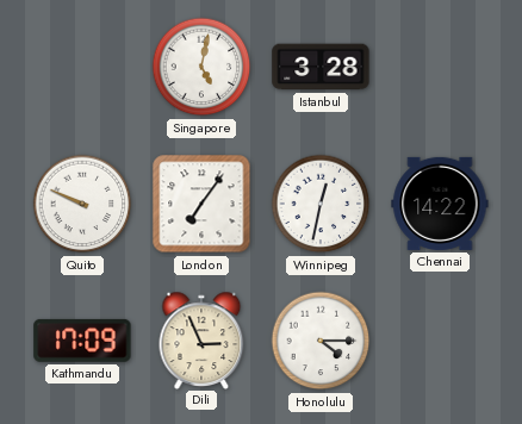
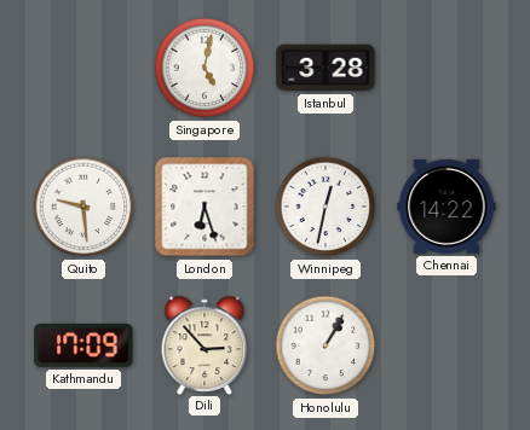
Quito: 9:49 -> 9:29
London: 7:06 -> 6:27
Dili: 2:56 -> 2:53
Honolulu: 4:15 -> 1:05
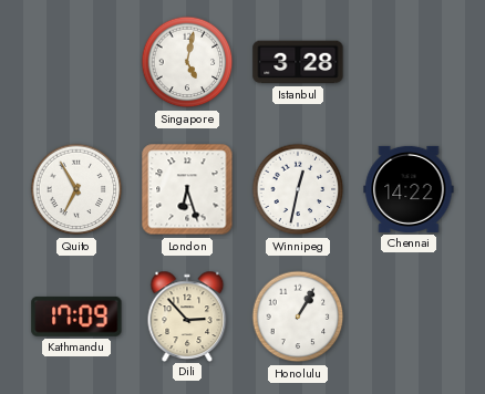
Quito: 9:29 -> 6:55
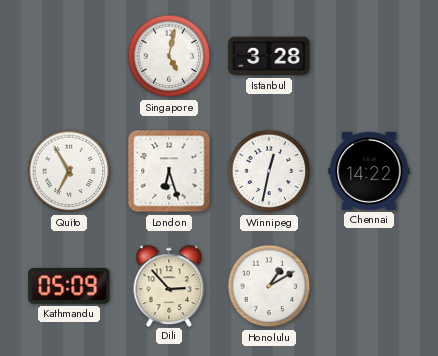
Kathmandu: 17:09 -> 05:09
Honolulu: 1:05 -> 1:10
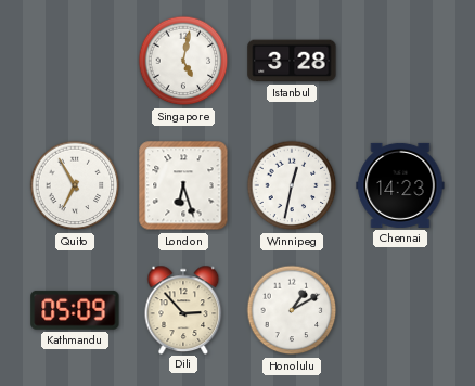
Chennai: 14:22 -> 14:23
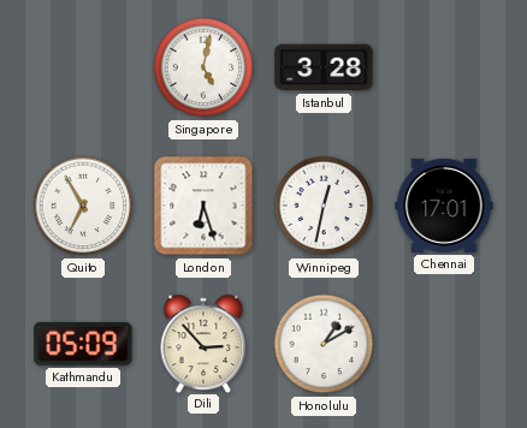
Chennai: 14:23 -> 17:01
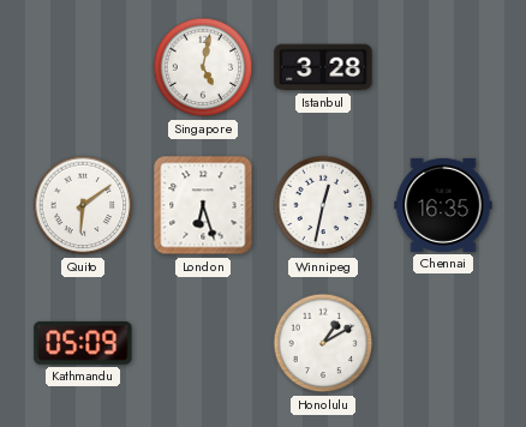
Quito: 6:55 -> 6:09
Chennai: 17:01 -> 16:35
Dili: 2:53 -> none
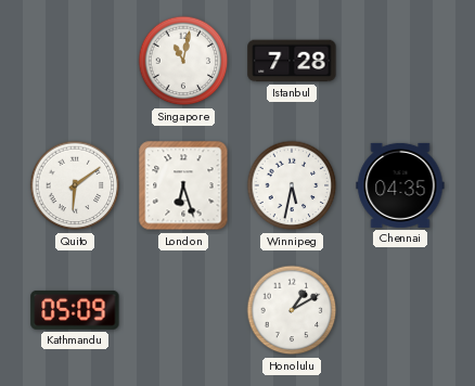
Singapore: 5:02 -> 11:02
Istanbul: 3:28 -> 7:28
Winnipeg: 12:32 -> 5:32
Chennai: 16:35 -> 04:35
